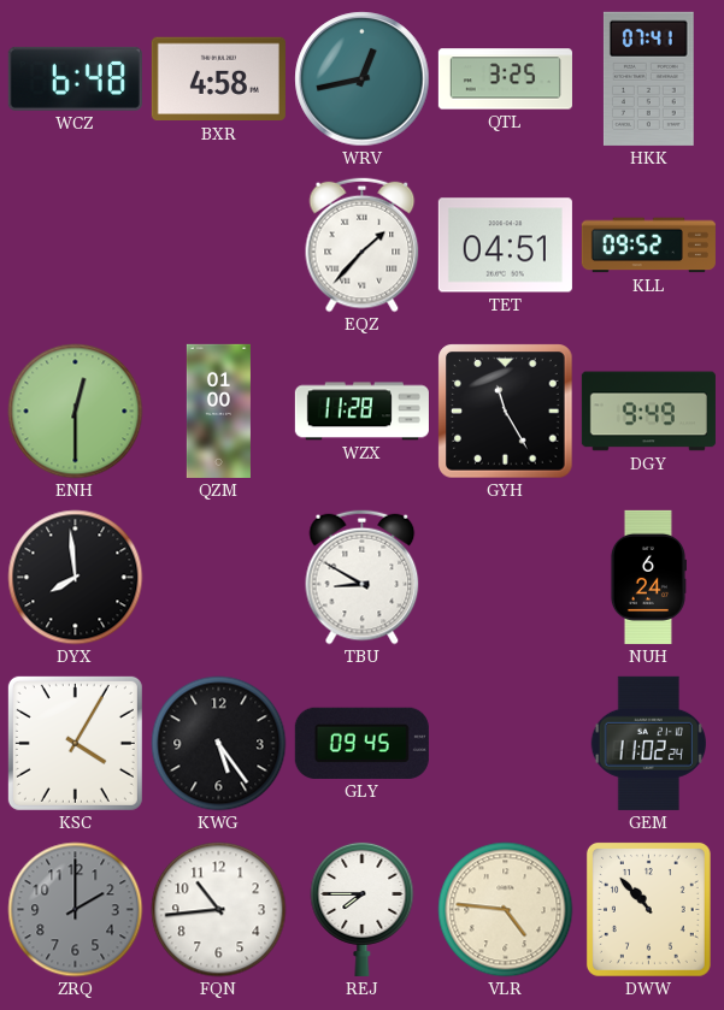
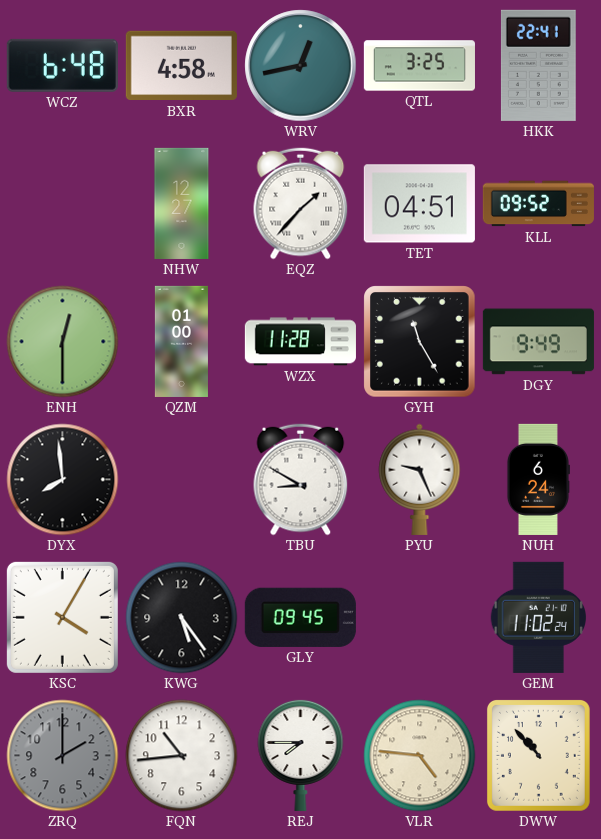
HKK: 07:41 -> 22:41
NHW: none -> 12:27
PYU: none -> 9:26
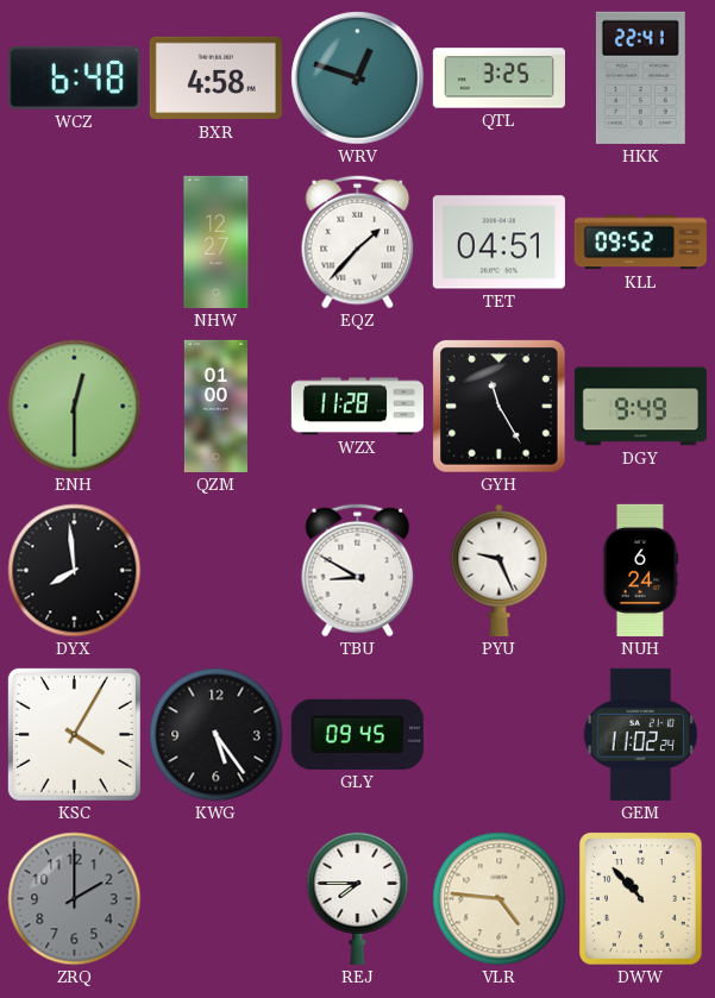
WRV: 12:43 -> 12:48
FQN: 10:44 -> none
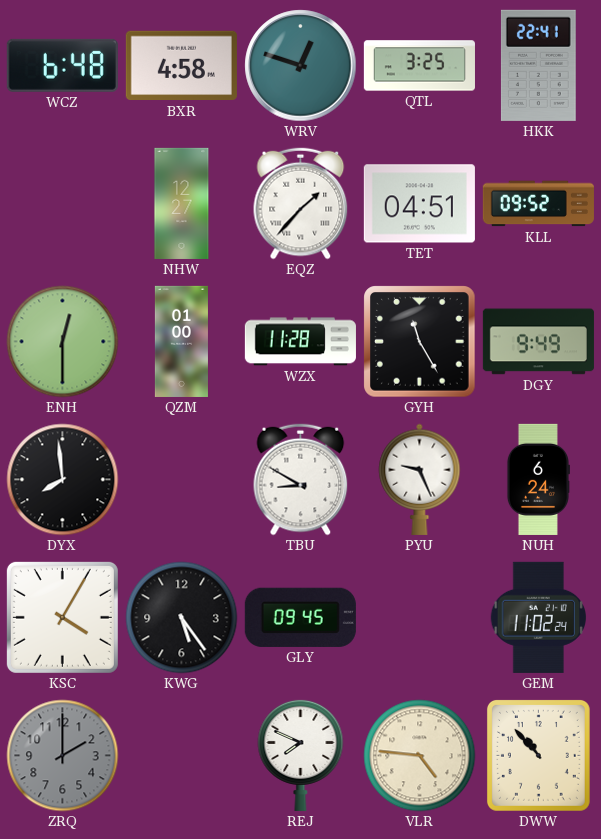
REJ: 7:45 -> 7:49
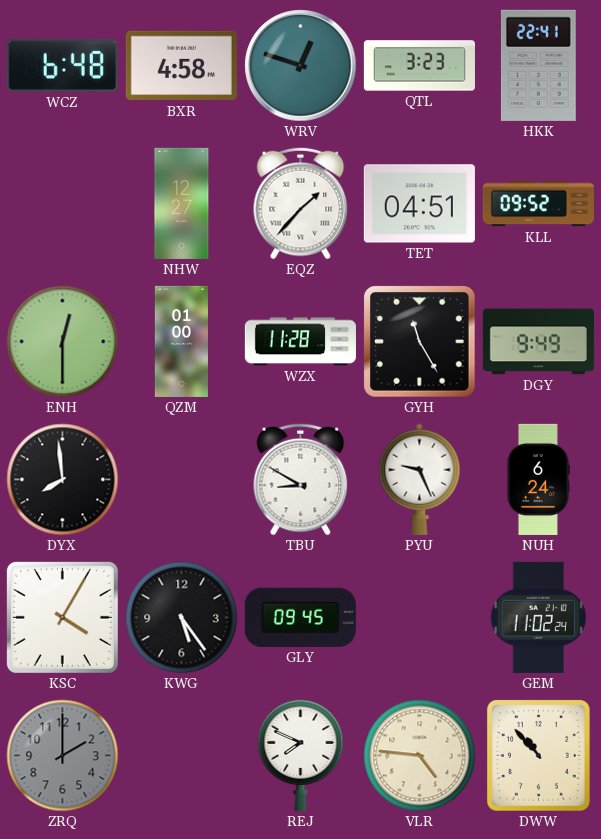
QTL: 3:25 -> 3:23
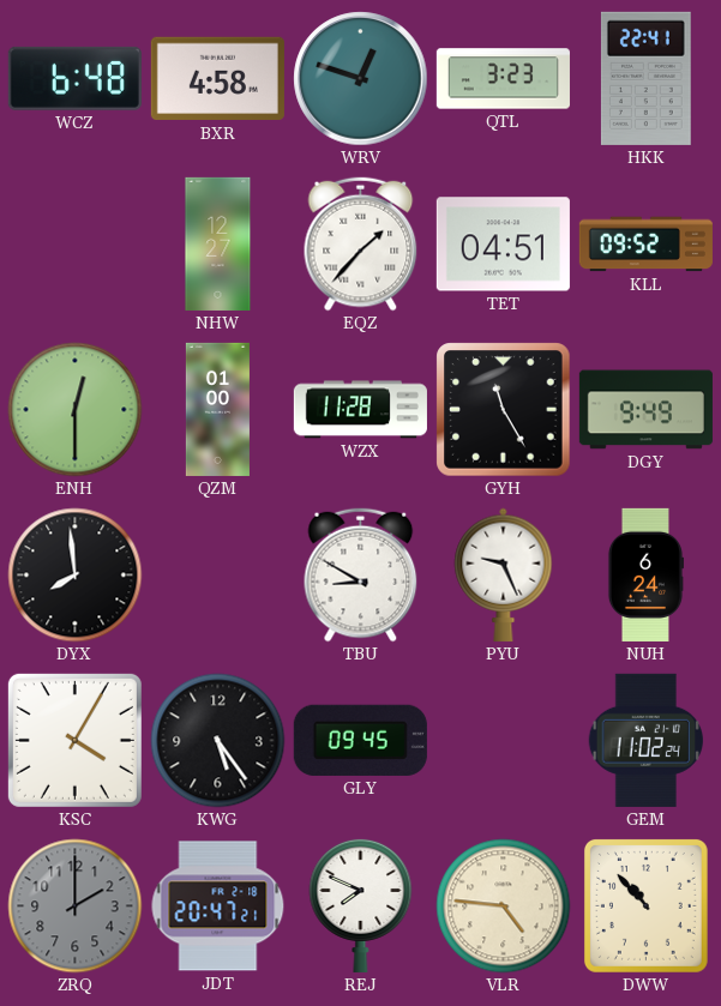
JDT: none -> 20:47
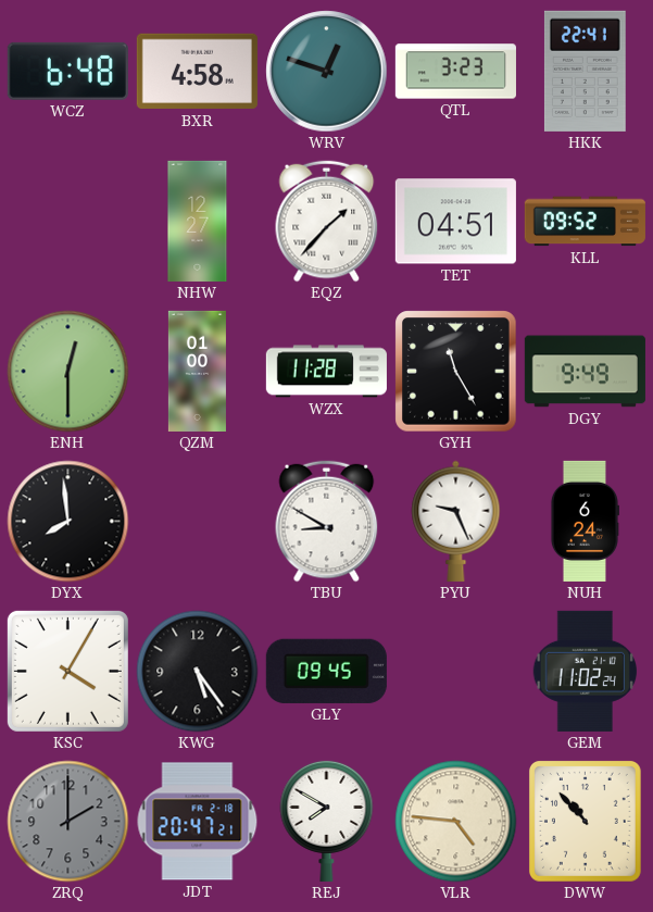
REJ: 7:49 -> 7:50
